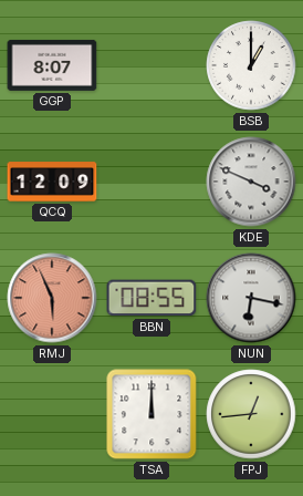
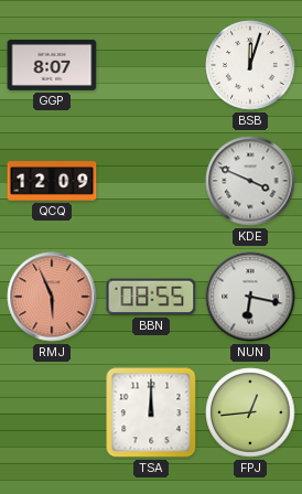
BSB: 1:00 -> 12:03
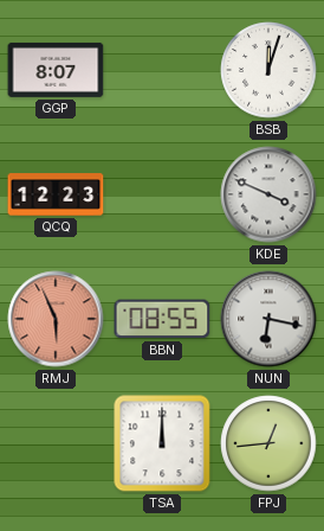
QCQ: 12:09 -> 12:23
